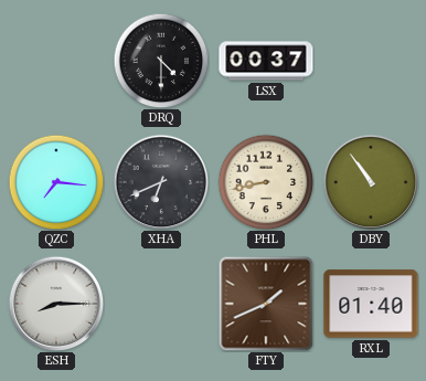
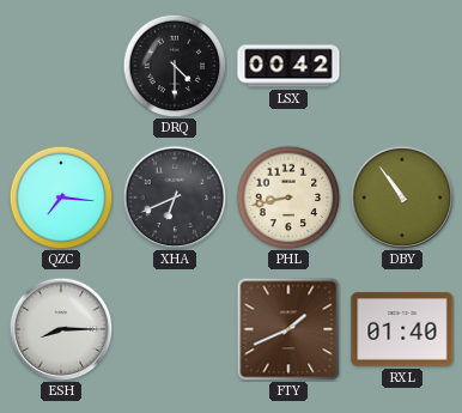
LSX: 00:37 -> 00:42
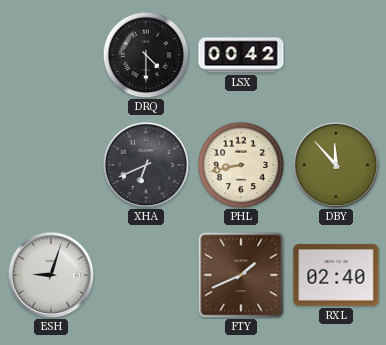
QZC: 7:16 -> none
DBY: 10:54 -> 11:53
ESH: 8:15 -> 9:03
RXL: 01:40 -> 02:40
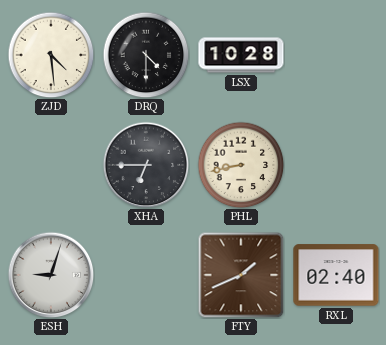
ZJD: none -> 4:29
LSX: 00:42 -> 10:28
XHA: 6:41 -> 6:45
DBY: 11:53 -> none
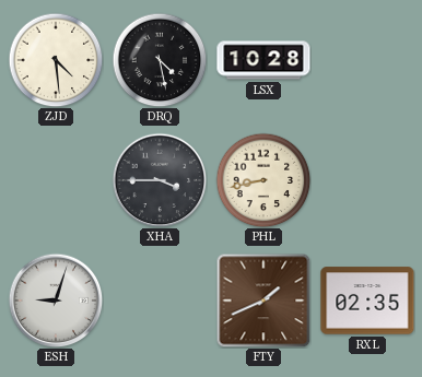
DRQ: 4:30 -> 4:28
XHA: 6:45 -> 3:45
RXL: 02:40 -> 02:35
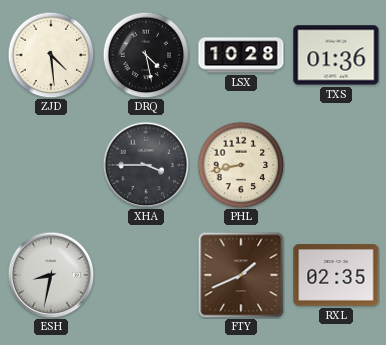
TXS: none -> 01:36
ESH: 9:03 -> 8:32
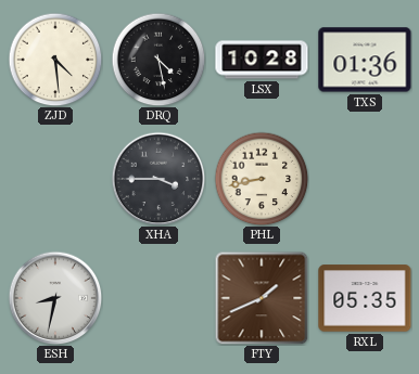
RXL: 02:35 -> 05:35
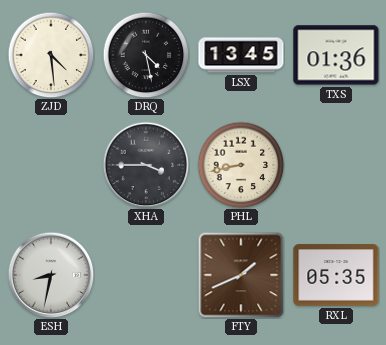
LSX: 10:28 -> 13:45
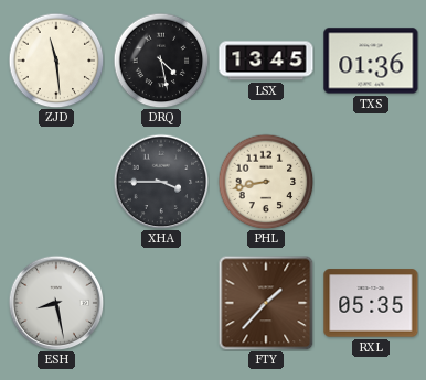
ZJD: 4:29 -> 11:29
ESH: 8:32 -> 8:28
FTY: 1:41 -> 1:37
